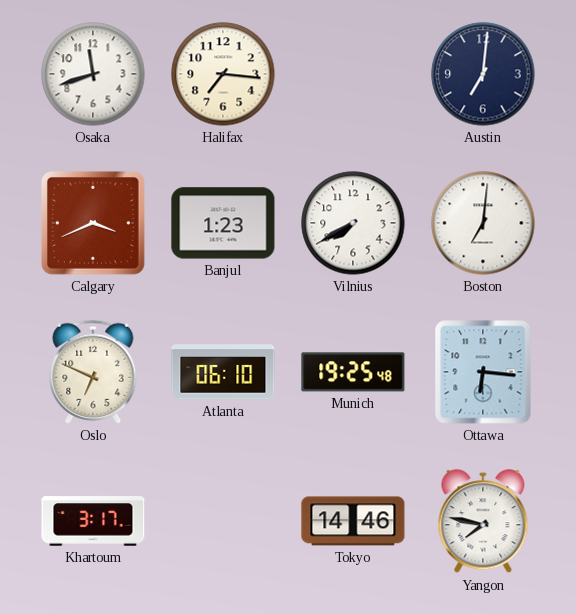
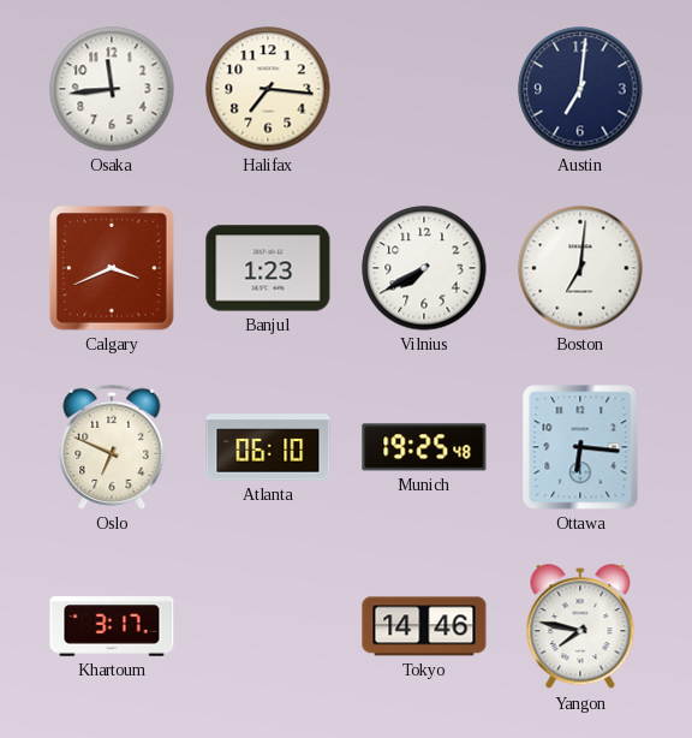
Osaka: 11:42 -> 11:44
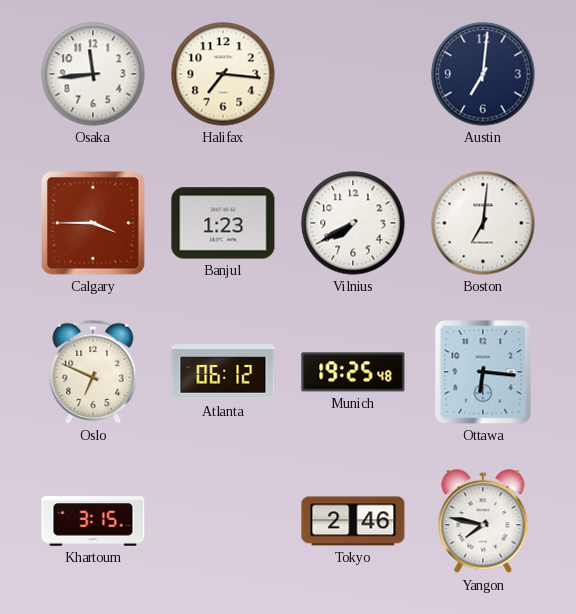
Calgary: 3:41 -> 3:45
Atlanta: 06:10 -> 06:12
Khartoum: 3:17 -> 3:15
Tokyo: 14:46 -> 2:46
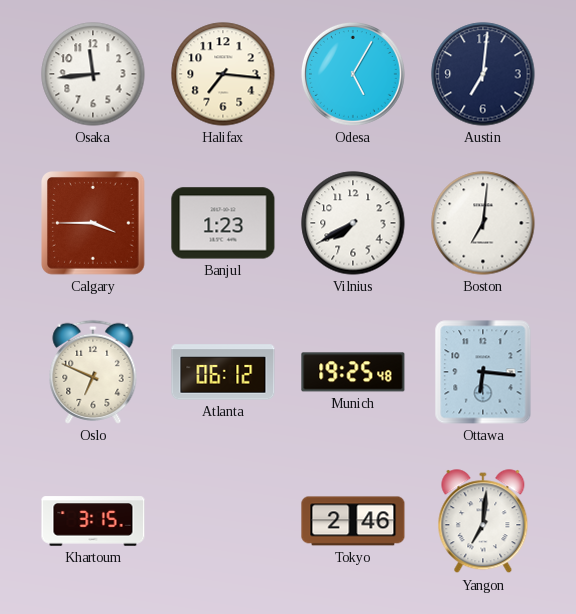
Odesa: none -> 5:05
Yangon: 7:47 -> 7:01
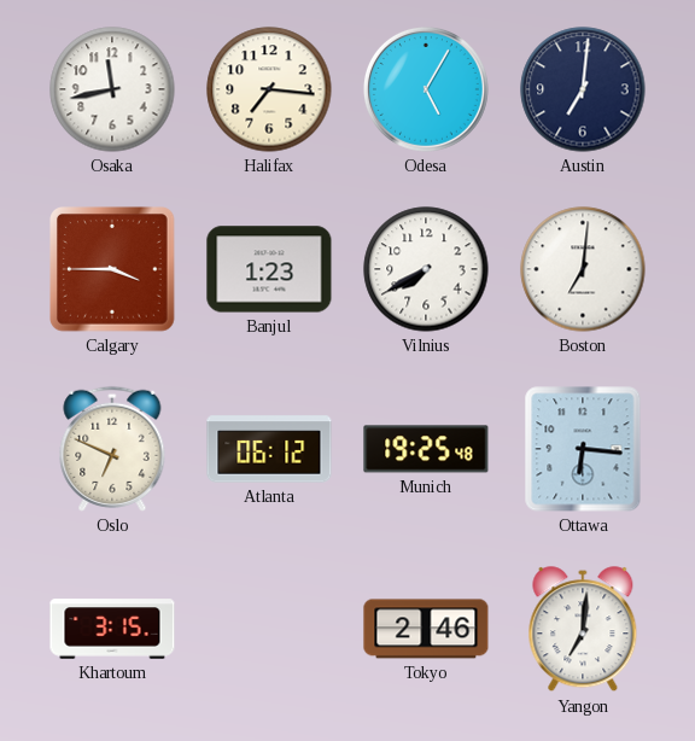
Osaka: 11:44 -> 11:43
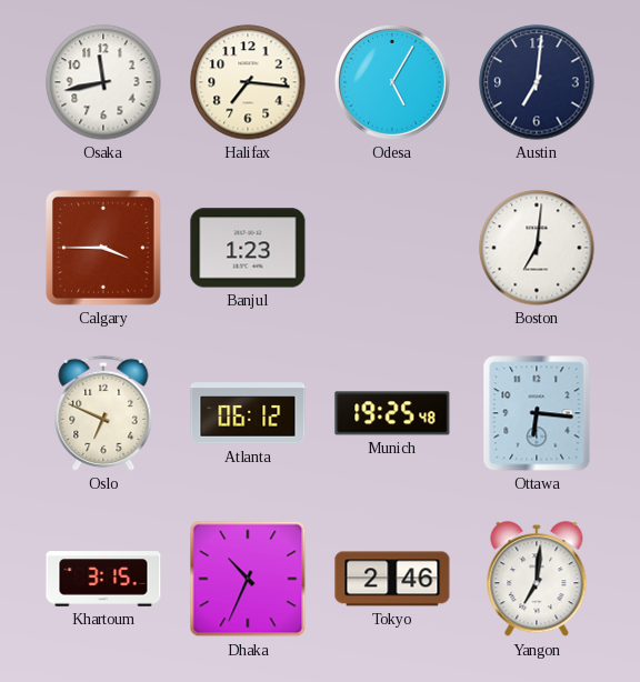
Vilnius: 7:40 -> none
Dhaka: none -> 10:34
